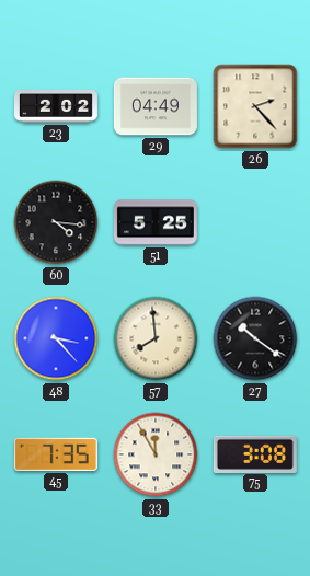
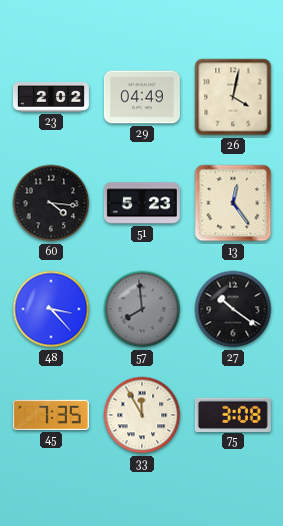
26: 2:23 -> 4:02
51: 5:25 -> 5:23
13: none -> 12:24
57 dial: cream -> grey
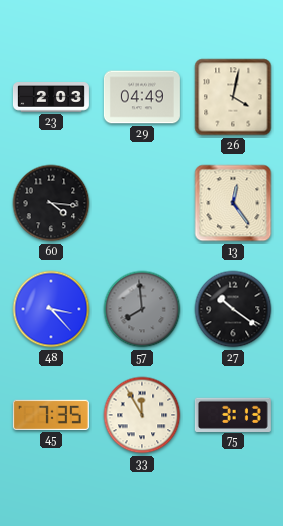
23: 2:02 -> 2:03
51: 5:23 -> none
75: 3:08 -> 3:13
